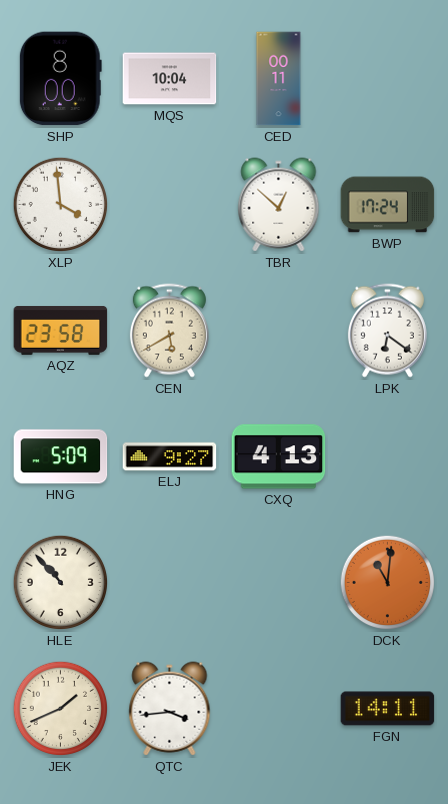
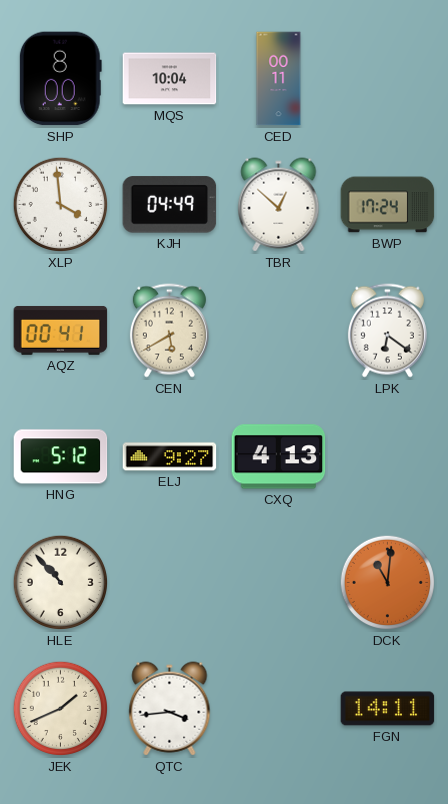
KJH: none -> 04:49
AQZ: 23:58 -> 00:41
HNG: 5:09 -> 5:12
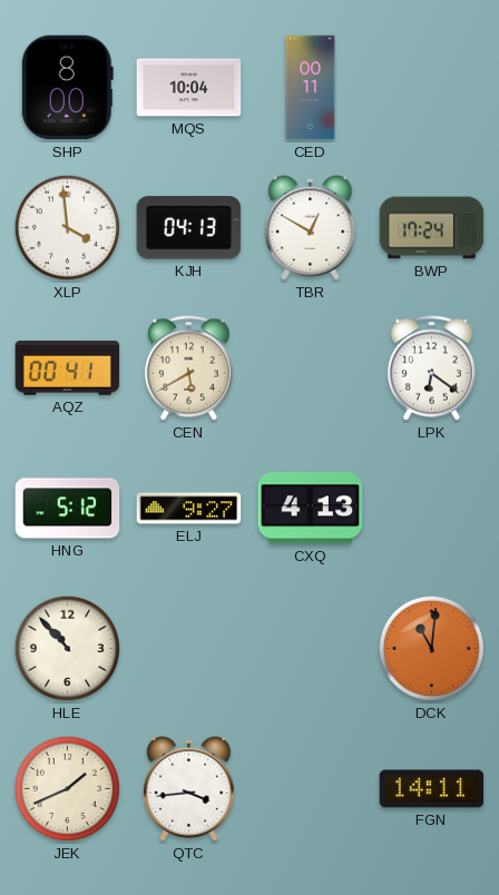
KJH: 04:49 -> 04:13
TBR: 12:52 -> 12:50
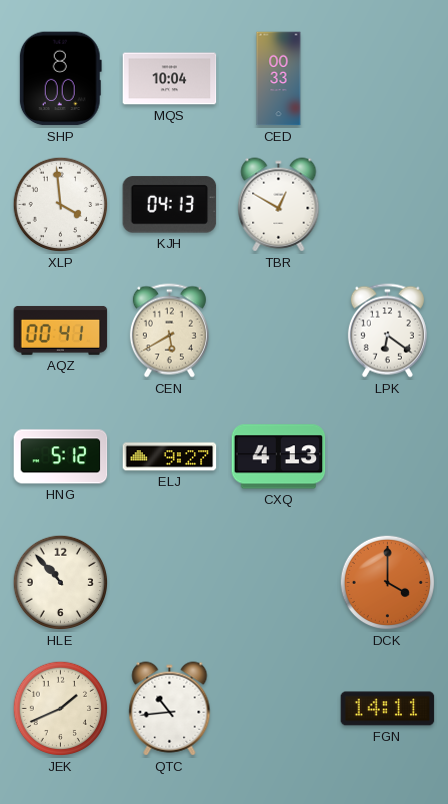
CED: 00:11 -> 00:33
BWP: 17:24 -> none
DCK: 11:01 -> 4:00
QTC: 3:44 -> 10:44
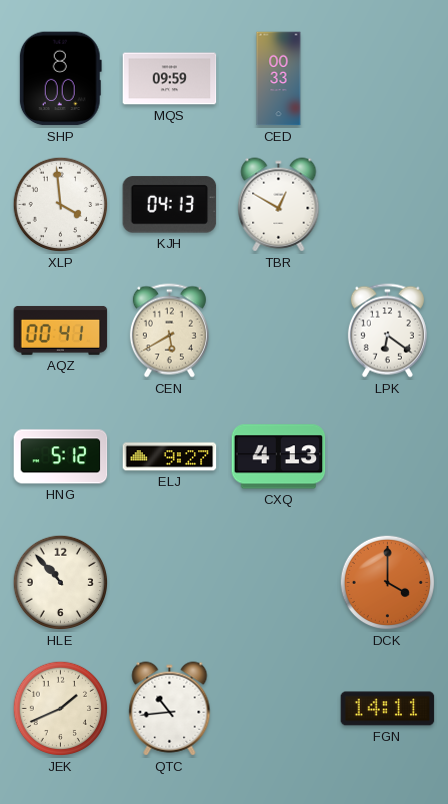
MQS: 10:04 -> 09:59
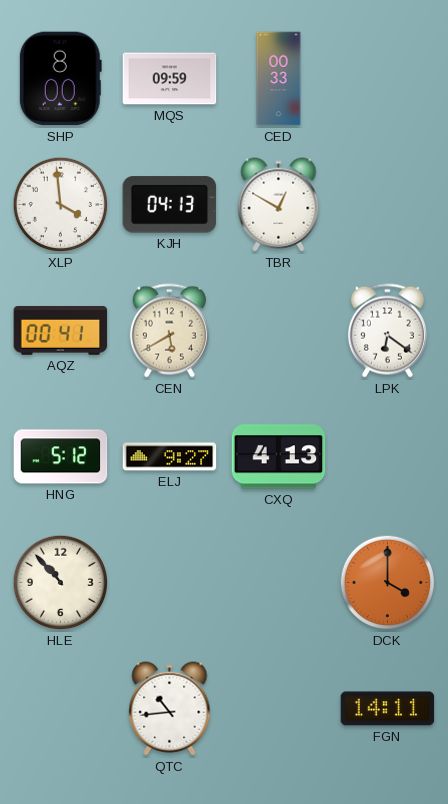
JEK: 1:41 -> none
